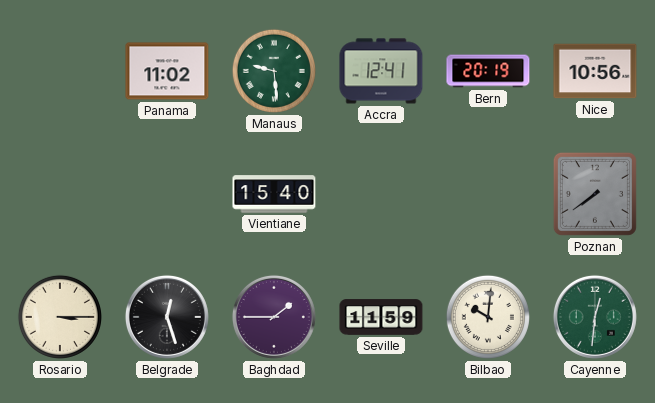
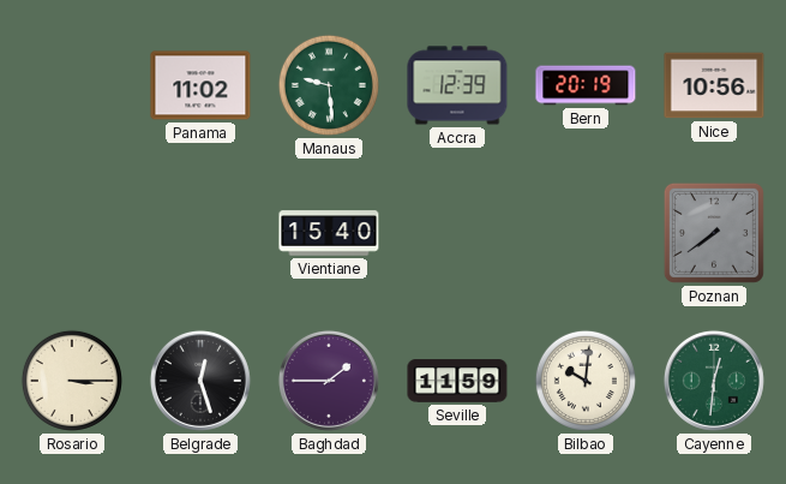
Accra: 12:41 -> 12:39
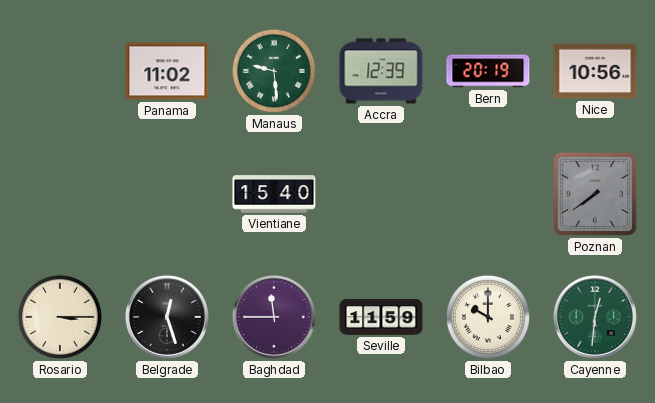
Baghdad: 1:45 -> 11:45
Bilbao: 10:01 -> 10:00
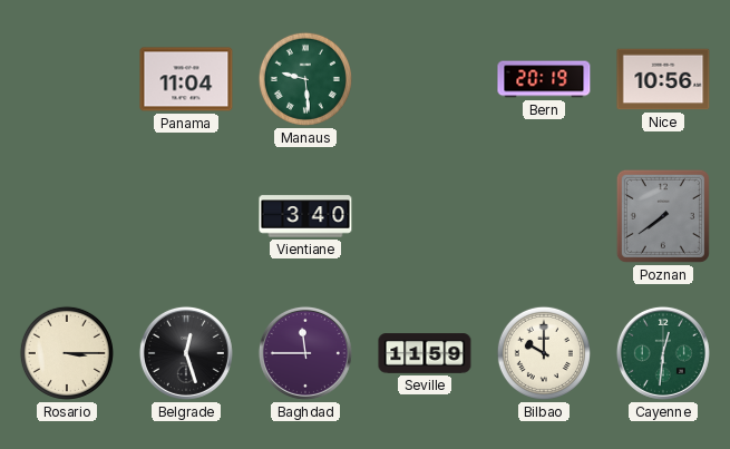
Panama: 11:02 -> 11:04
Accra: 12:39 -> none
Vientiane: 15:40 -> 3:40
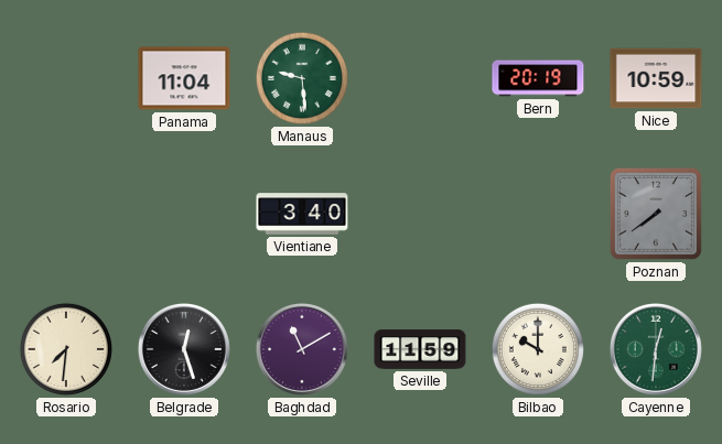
Nice: 10:56 -> 10:59
Rosario: 3:15 -> 7:31
Baghdad: 11:45 -> 11:10
